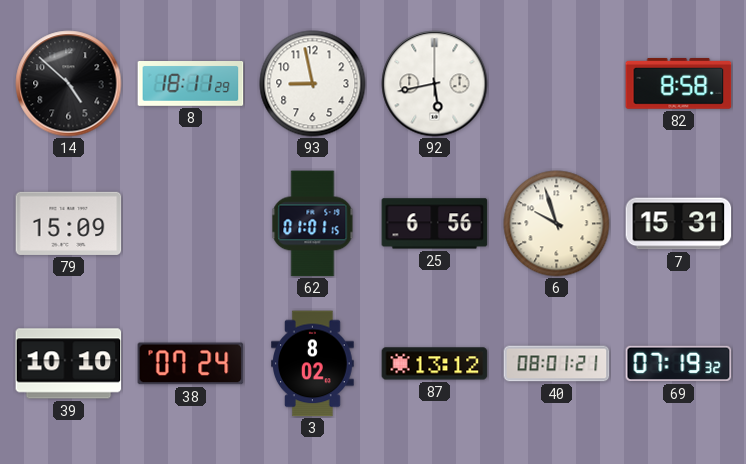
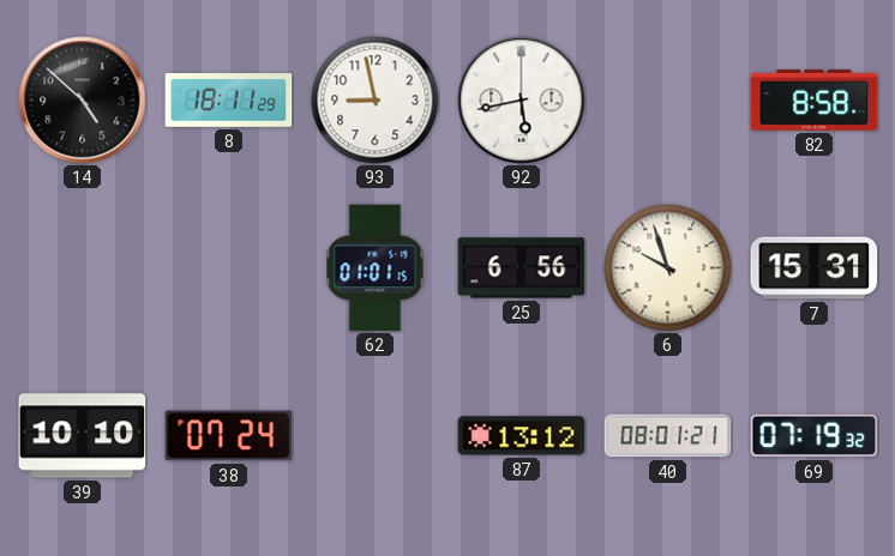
79: 15:09 -> none
3: 8:02 -> none
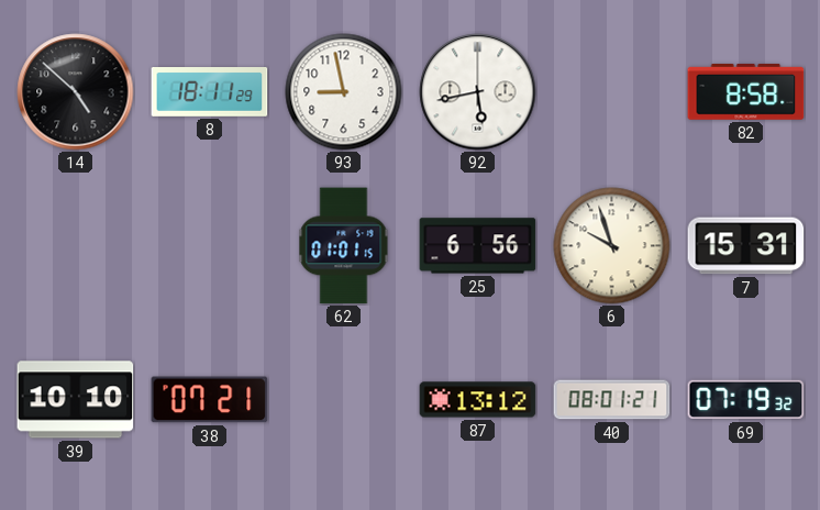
38: 07:24 -> 07:21
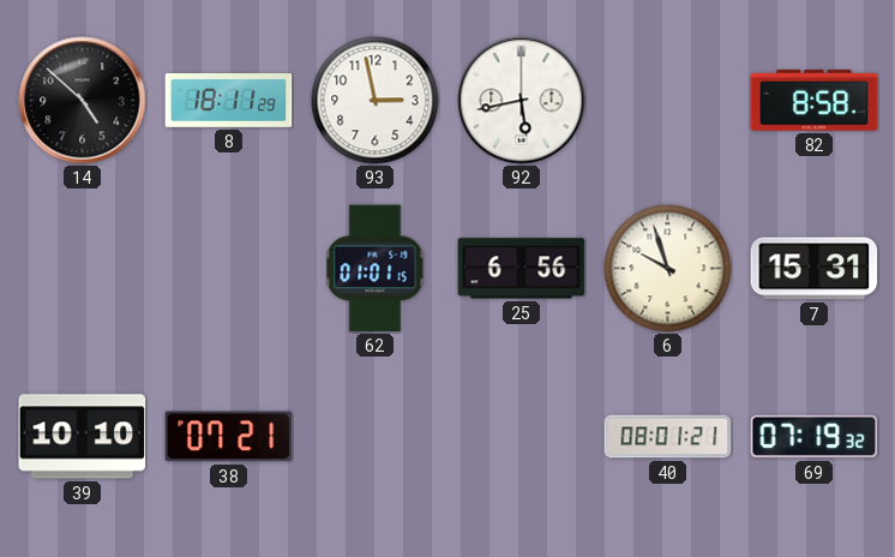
93: 8:58 -> 2:58
87: 13:12 -> none
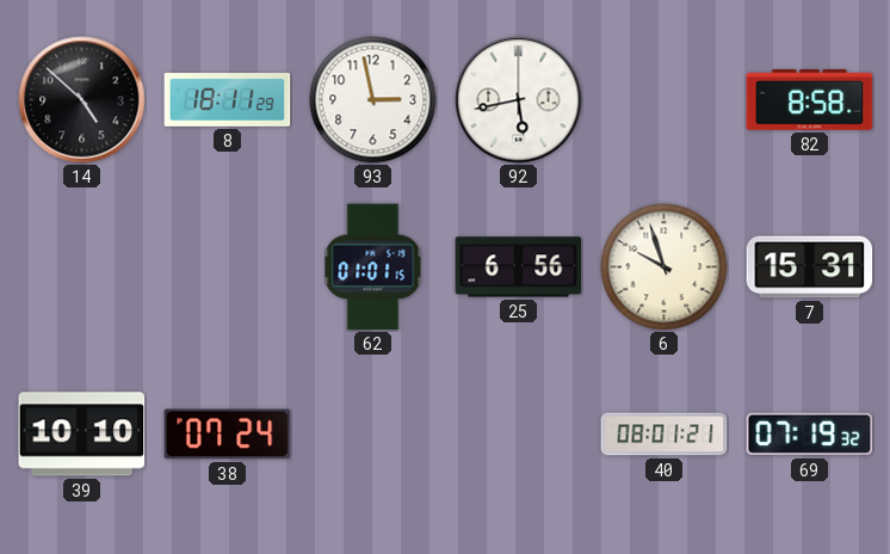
38: 07:21 -> 07:24
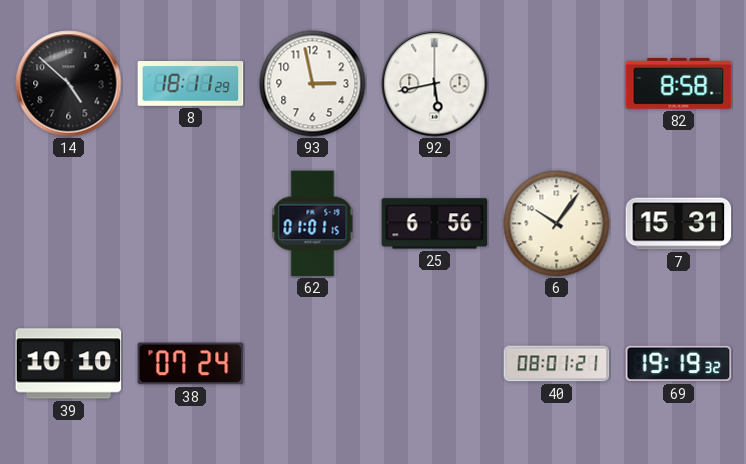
6: 9:57 -> 10:06
69: 07:19 -> 19:19
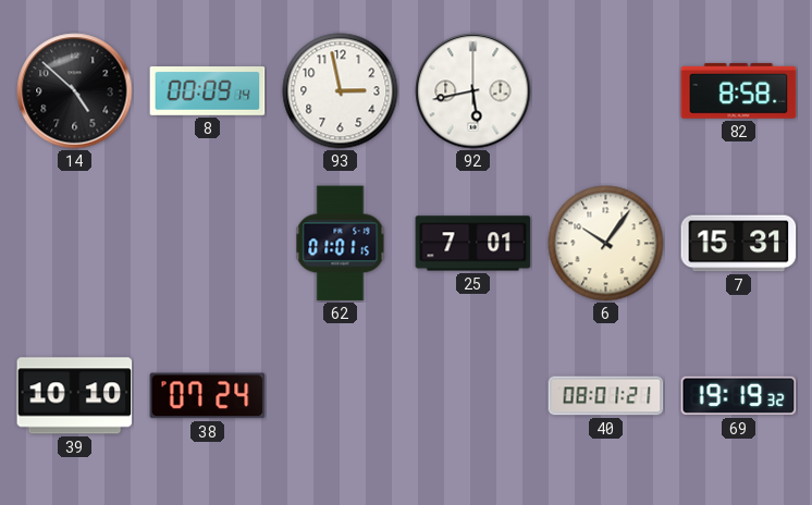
8: 18:11 -> 00:09
25: 6:56 -> 7:01
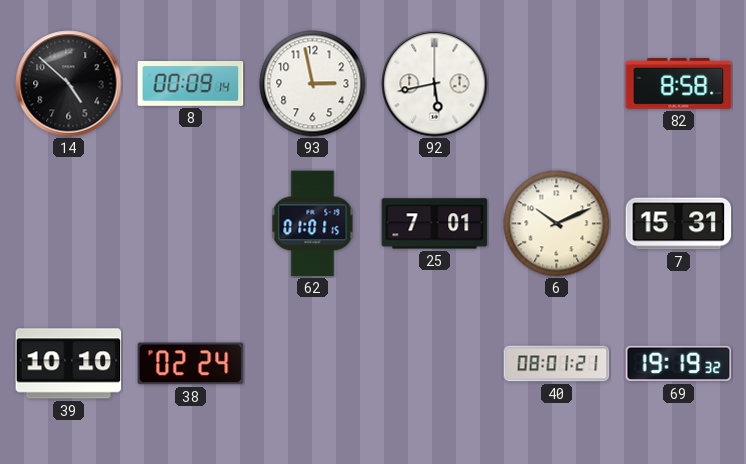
6: 10:06 -> 10:11
38: 07:24 -> 02:24
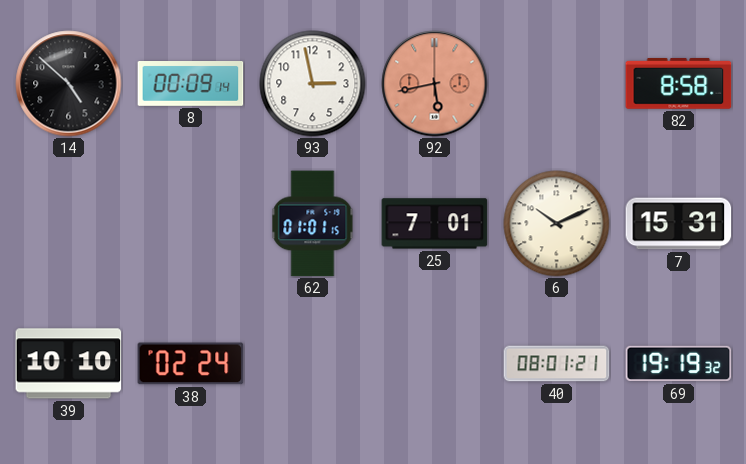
92 dial: white -> salmon
